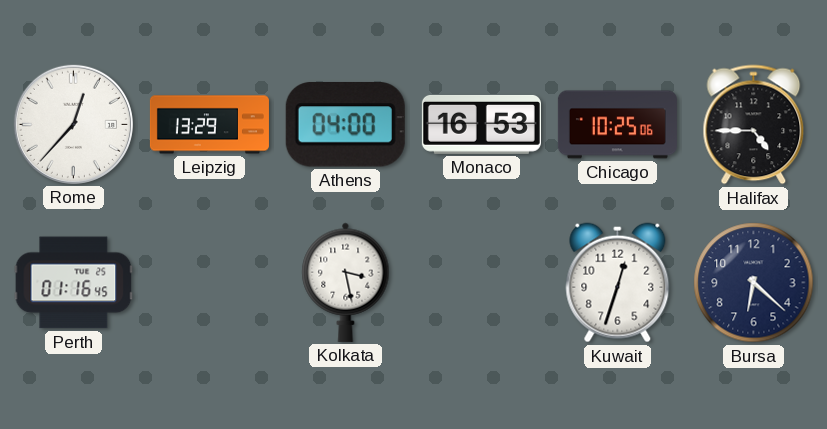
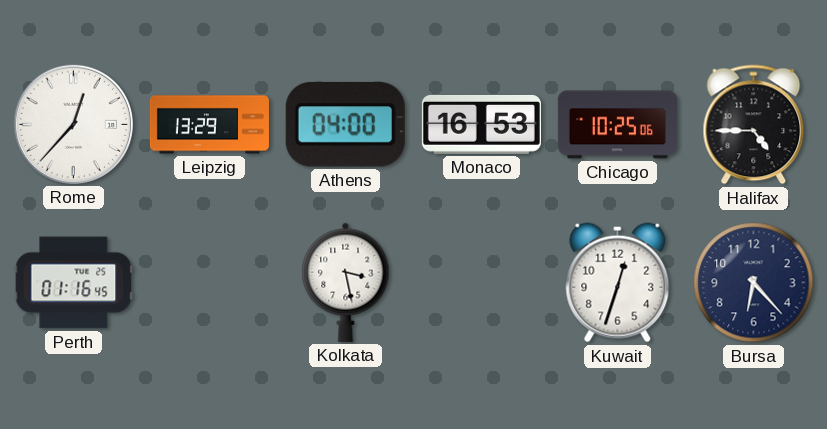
Bursa: 6:22 -> 6:23
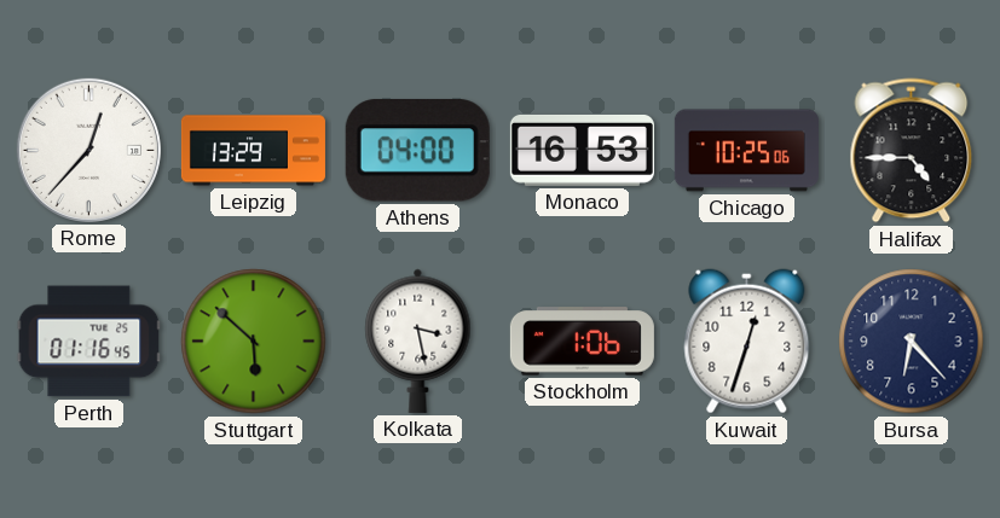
Stuttgart: none -> 5:52
Stockholm: none -> 1:06
